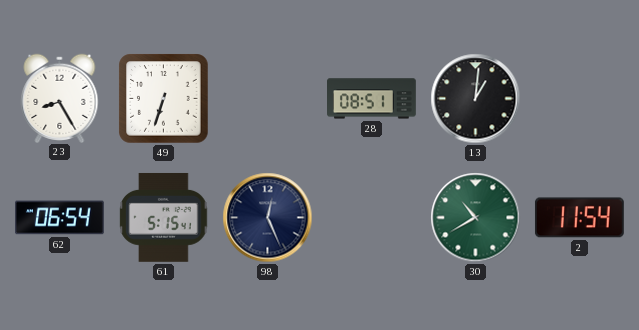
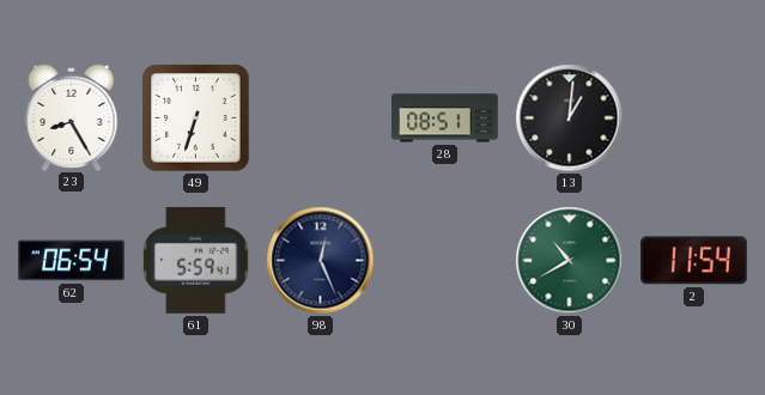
61: 5:15 -> 5:59
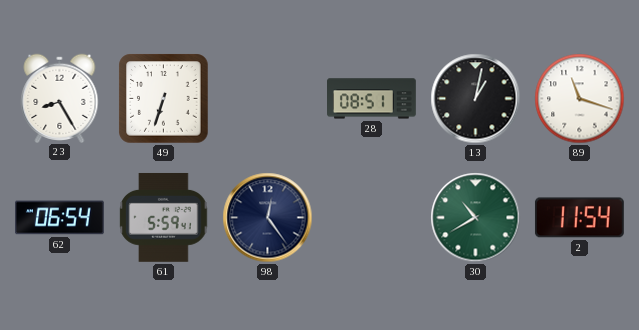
13: 1:01 -> 1:02
89: none -> 11:18
98: 12:26 -> 12:24
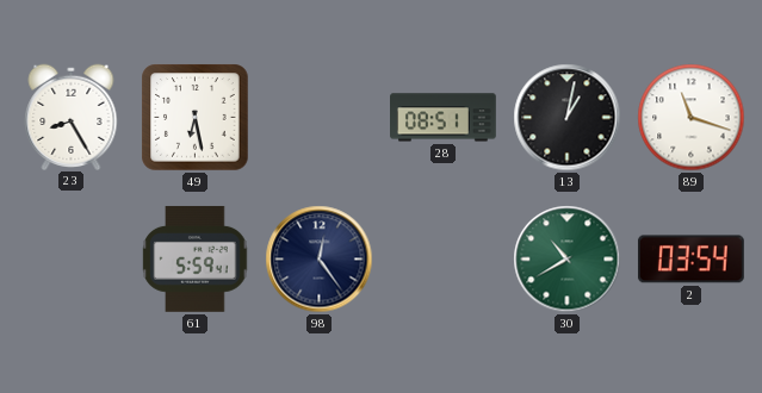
49: 6:33 -> 6:28
62: 06:54 -> none
2: 11:54 -> 03:54
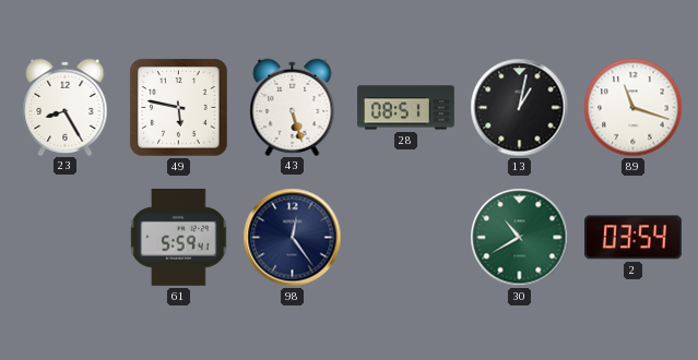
49: 6:28 -> 5:47
43: none -> 5:27
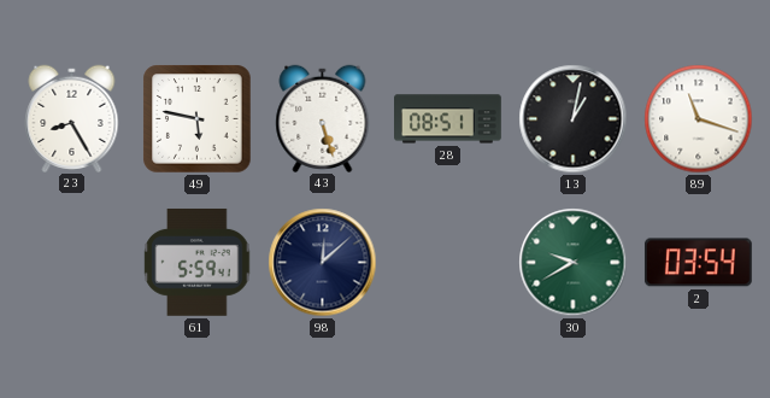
98: 12:24 -> 12:08
30: 10:40 -> 9:40
